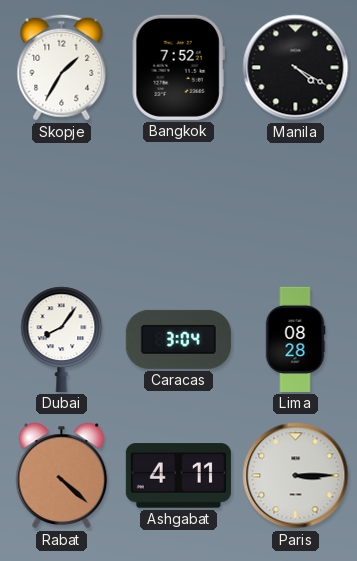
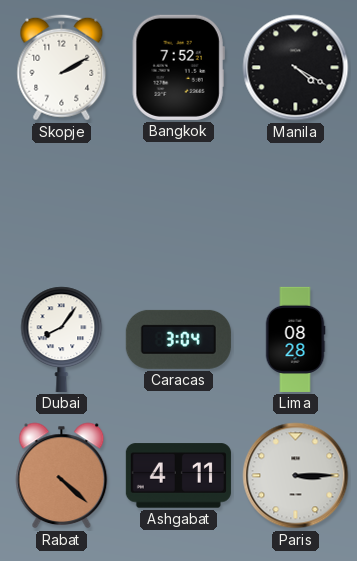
Skopje: 1:35 -> 2:10
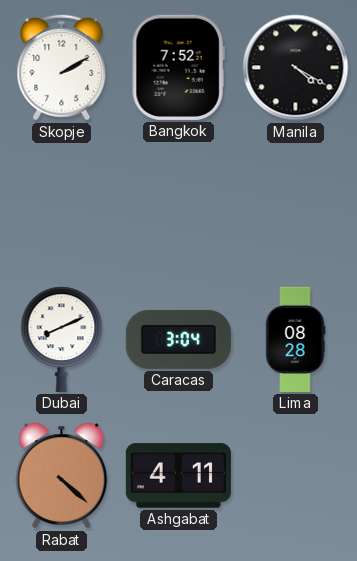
Dubai: 8:06 -> 8:11
Paris: 3:15 -> none
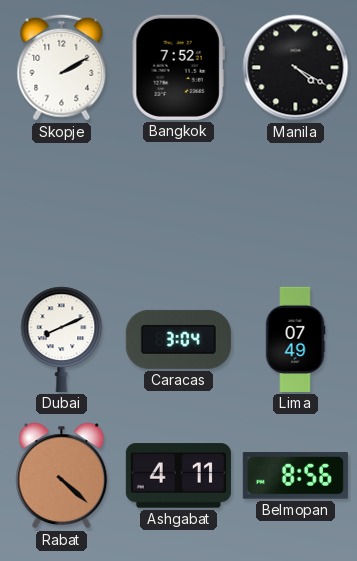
Lima: 08:28 -> 07:49
Belmopan: none -> 8:56
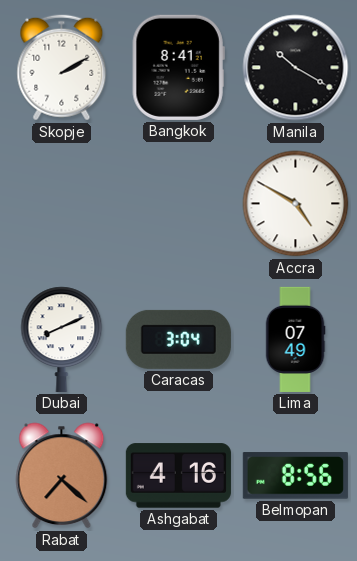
Bangkok: 7:52 -> 8:41
Manila: 4:20 -> 10:20
Accra: none -> 4:50
Rabat: 4:22 -> 7:22
Ashgabat: 4:11 -> 4:16
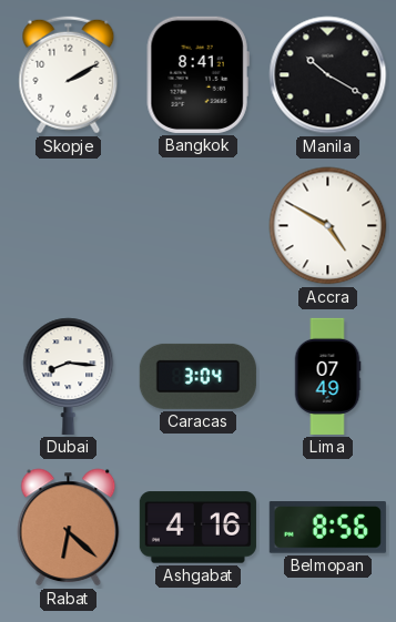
Dubai: 8:11 -> 8:16
Rabat: 7:22 -> 6:22
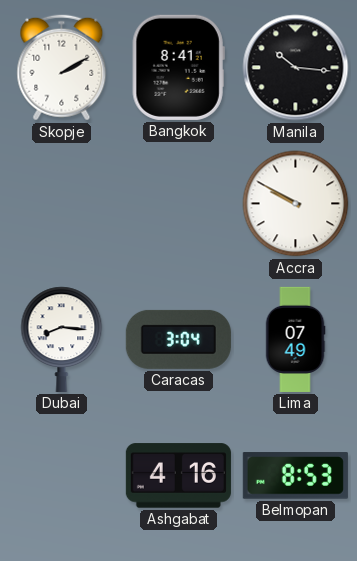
Manila: 10:20 -> 10:16
Accra: 4:50 -> 9:50
Rabat: 6:22 -> none
Belmopan: 8:56 -> 8:53
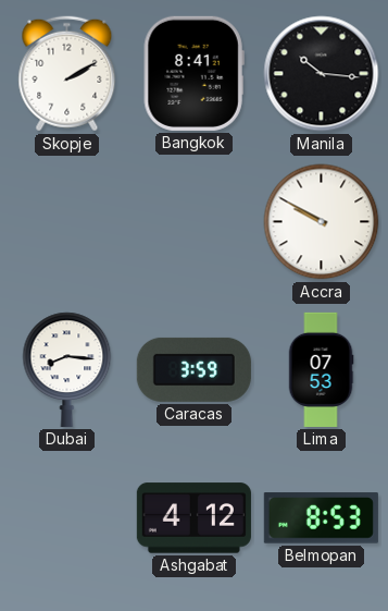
Caracas: 3:04 -> 3:59
Lima: 07:49 -> 07:53
Ashgabat: 4:16 -> 4:12
